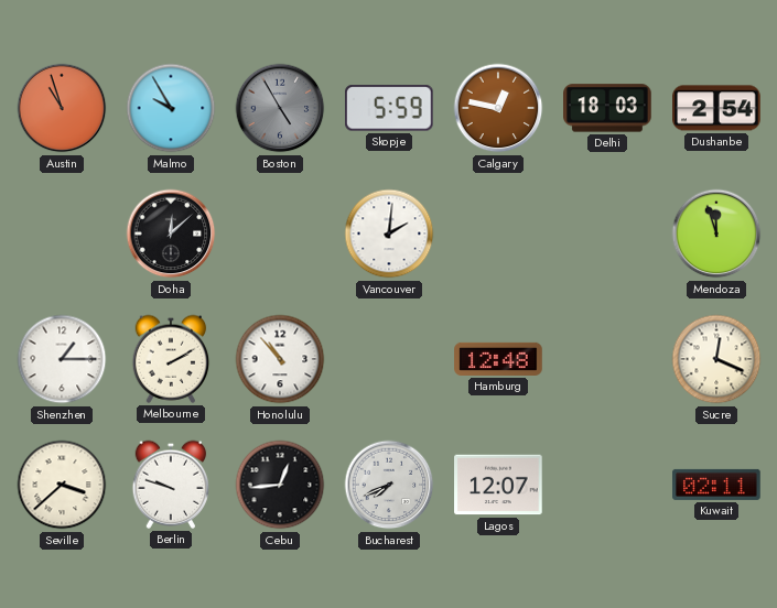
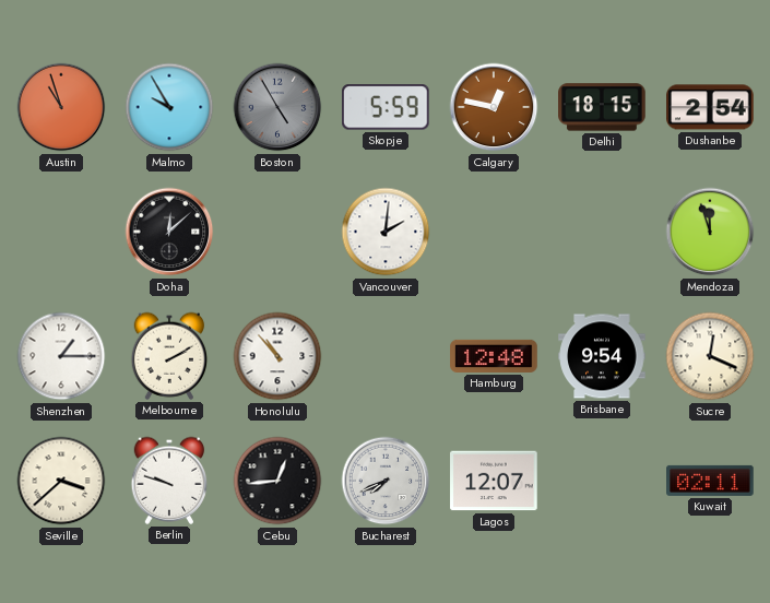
Delhi: 18:03 -> 18:15
Brisbane: none -> 9:54
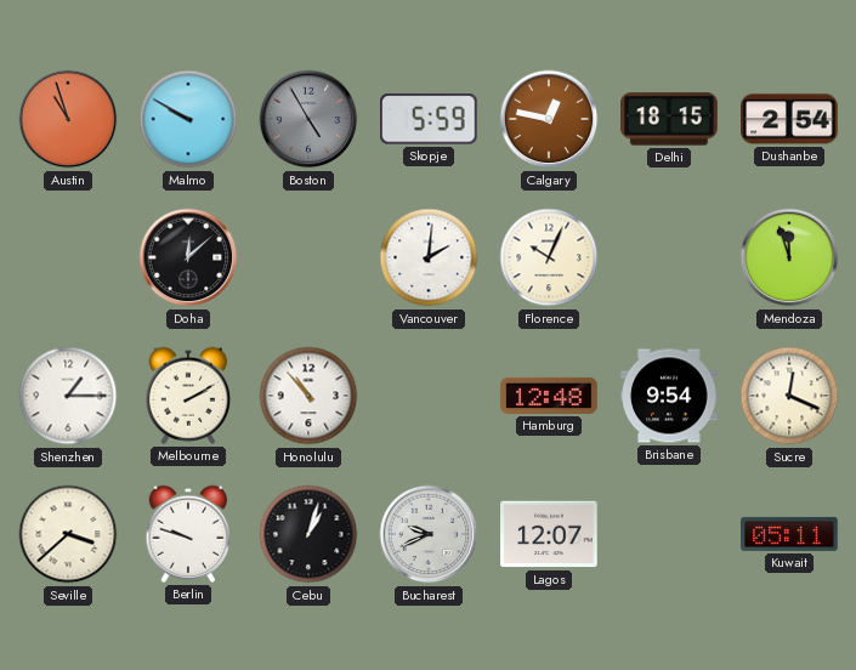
Malmo: 9:55 -> 9:50
Florence: none -> 10:04
Cebu: 12:44 -> 1:03
Bucharest: 7:41 -> 9:41
Kuwait: 02:11 -> 05:11
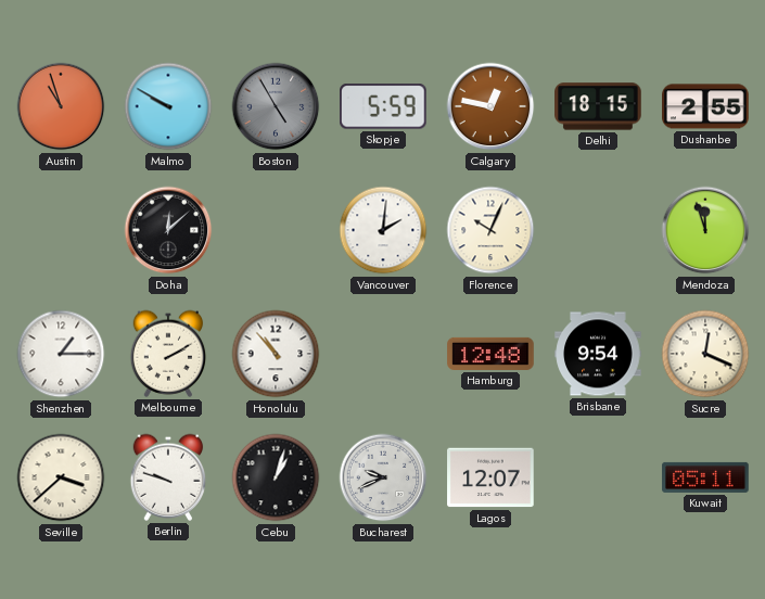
Dushanbe: 2:54 -> 2:55
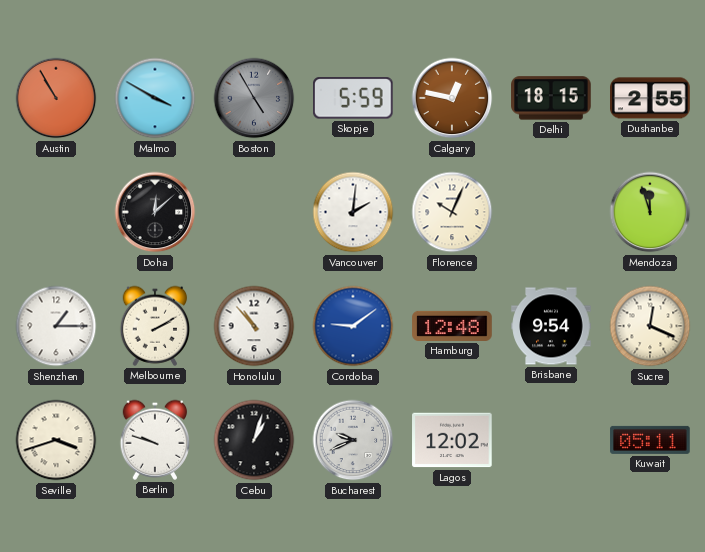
Austin: 10:57 -> 10:55
Malmo: 9:50 -> 3:50
Cordoba: none -> 9:09
Seville: 3:38 -> 3:42
Lagos: 12:07 -> 12:02
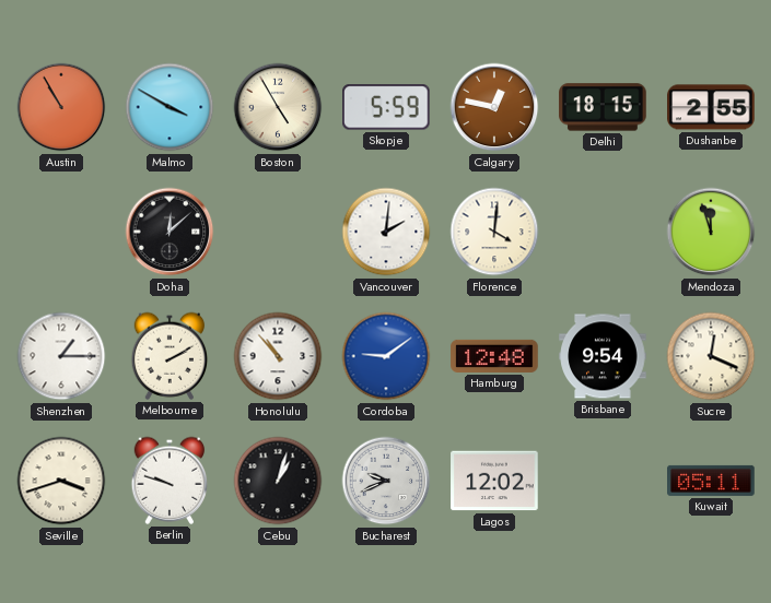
Boston dial: grey -> cream
Florence: 10:04 -> 4:01
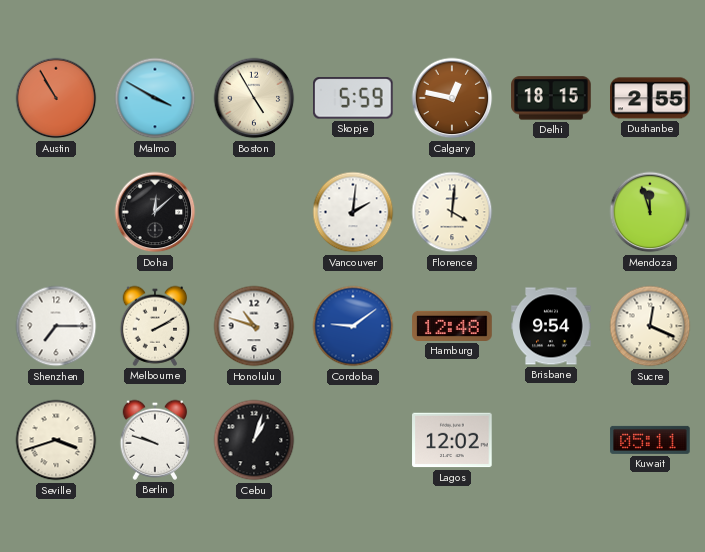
Shenzhen: 1:15 -> 7:15
Honolulu: 10:53 -> 10:48
Bucharest: 9:41 -> none
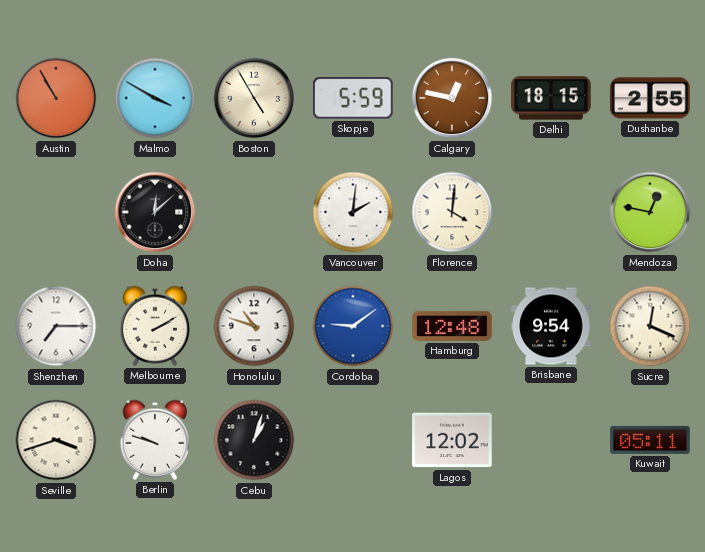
Mendoza: 11:57 -> 12:47
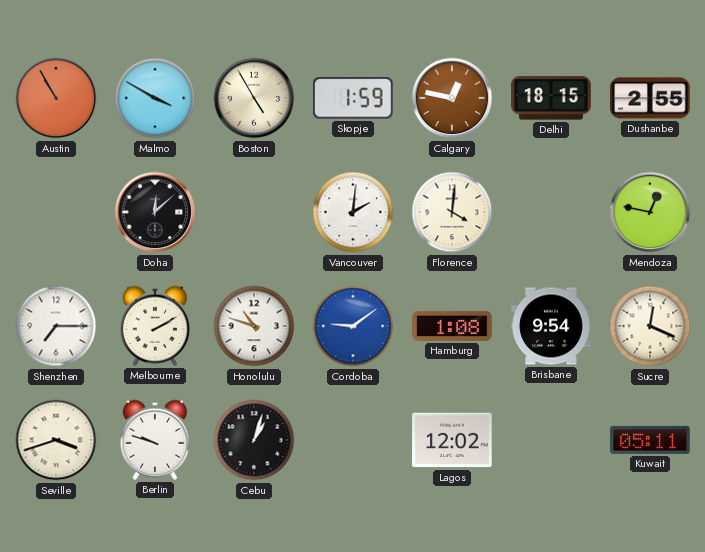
Skopje: 5:59 -> 1:59
Hamburg: 12:48 -> 1:08
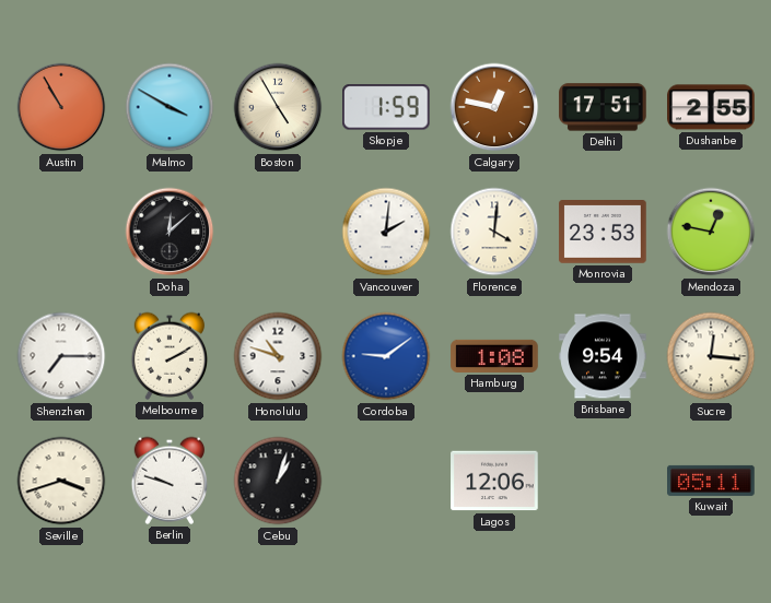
Delhi: 18:15 -> 17:51
Monrovia: none -> 23:53
Sucre: 12:19 -> 12:16
Lagos: 12:02 -> 12:06
